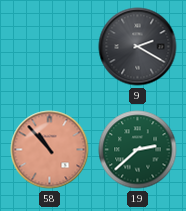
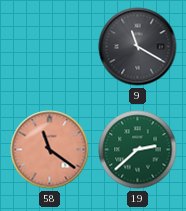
9: 2:20 -> 11:20
58: 10:53 -> 11:21
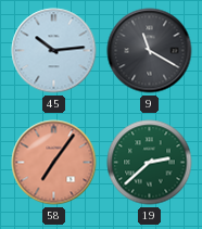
45: none -> 10:14
58: 11:21 -> 7:06
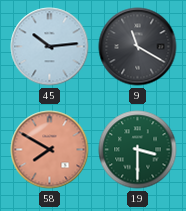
58: 7:06 -> 7:50
19: 2:38 -> 3:30
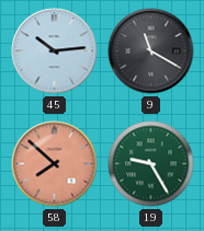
58: 7:50 -> 7:52
19: 3:30 -> 9:25
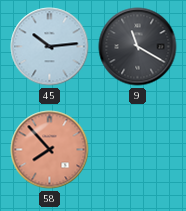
58: 7:52 -> 7:53
19: 9:25 -> none
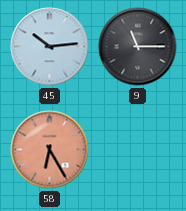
9: 11:20 -> 11:15
58: 7:53 -> 6:25
